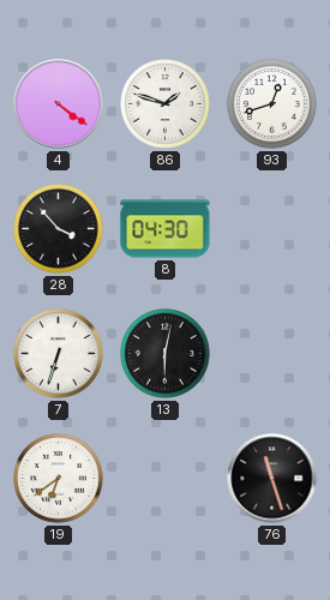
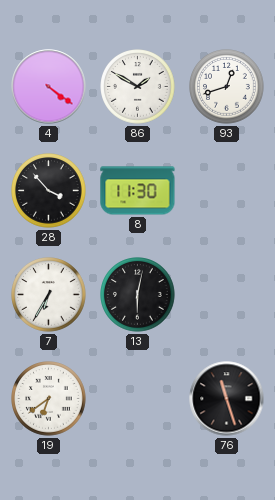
86: 1:48 -> 1:50
8: 04:30 -> 11:30
7: 6:33 -> 6:35
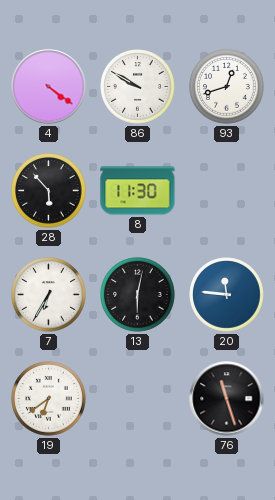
86: 1:50 -> 9:50
28: 3:53 -> 5:53
20: none -> 11:46
